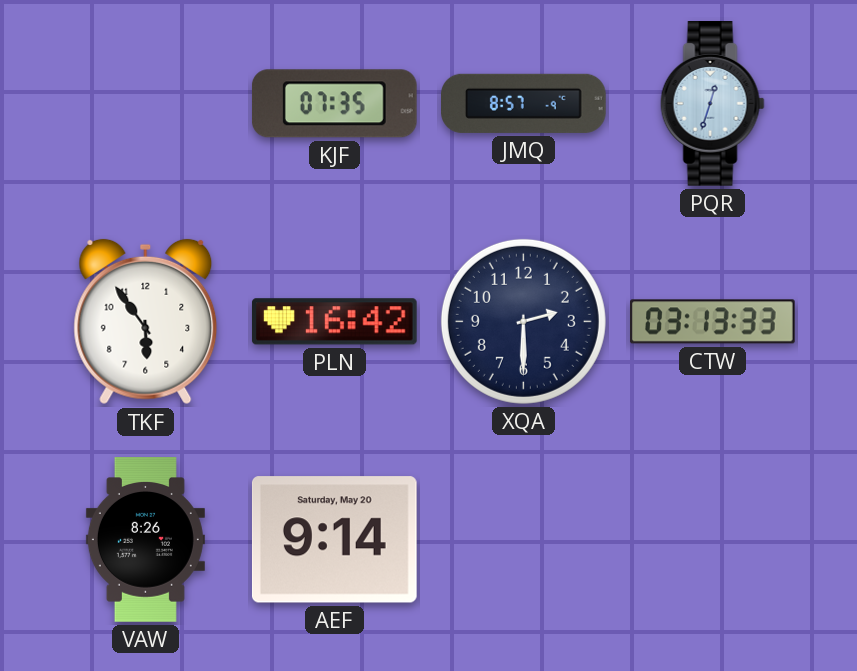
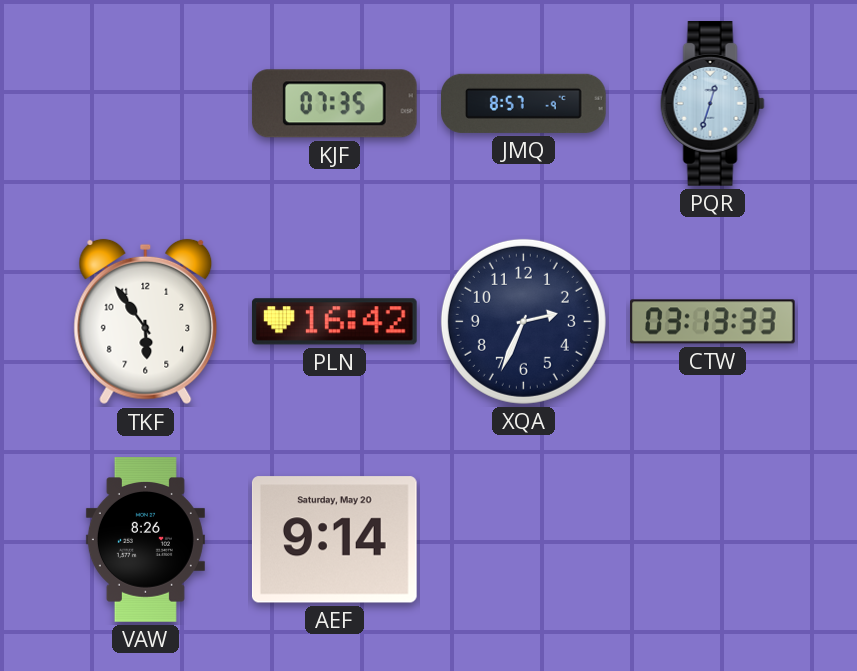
XQA: 2:30 -> 2:34
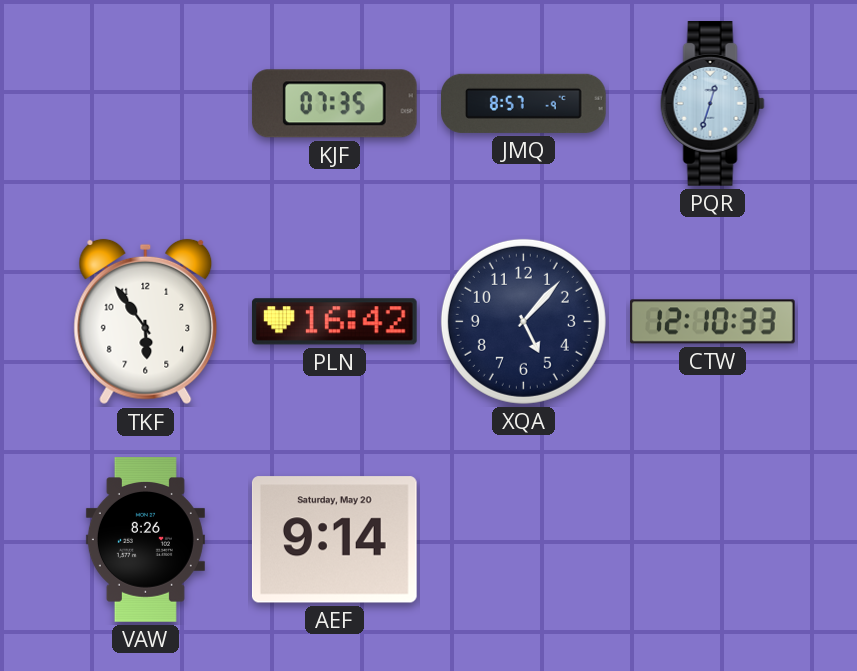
XQA: 2:34 -> 5:07
CTW: 03:13 -> 12:10
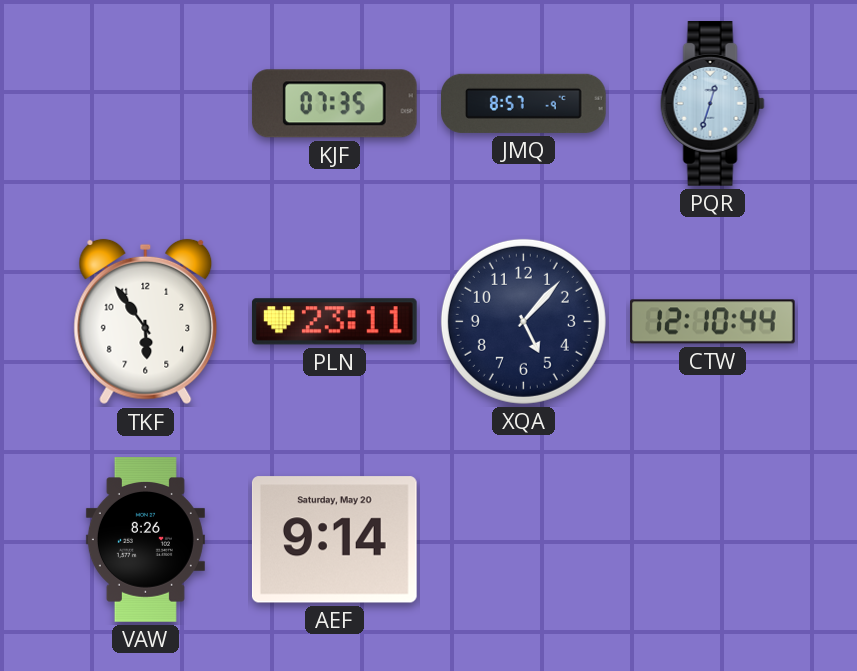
PLN: 16:42 -> 23:11
CTW: 12:10:33 -> 12:10:44
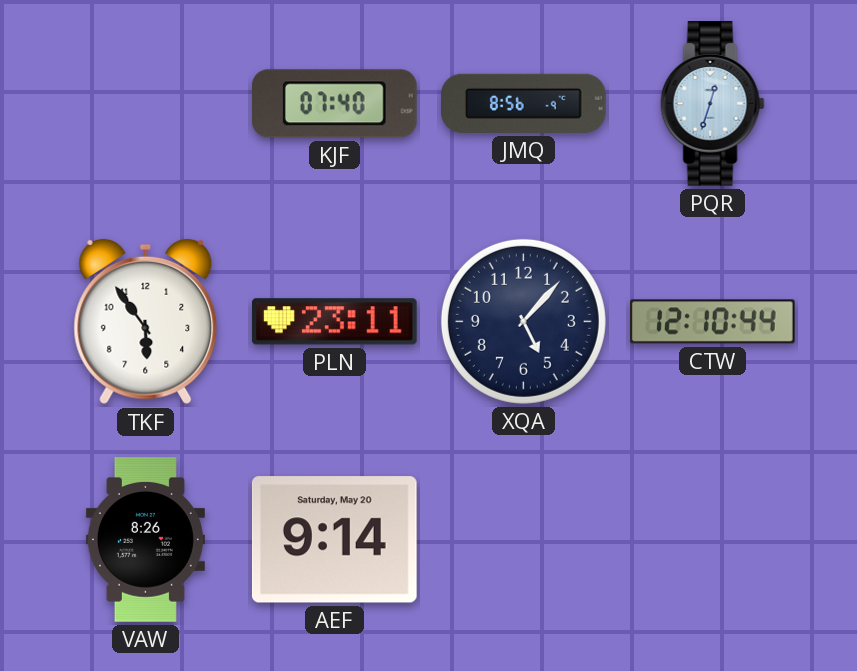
KJF: 07:35 -> 07:40
JMQ: 8:57 -> 8:56
